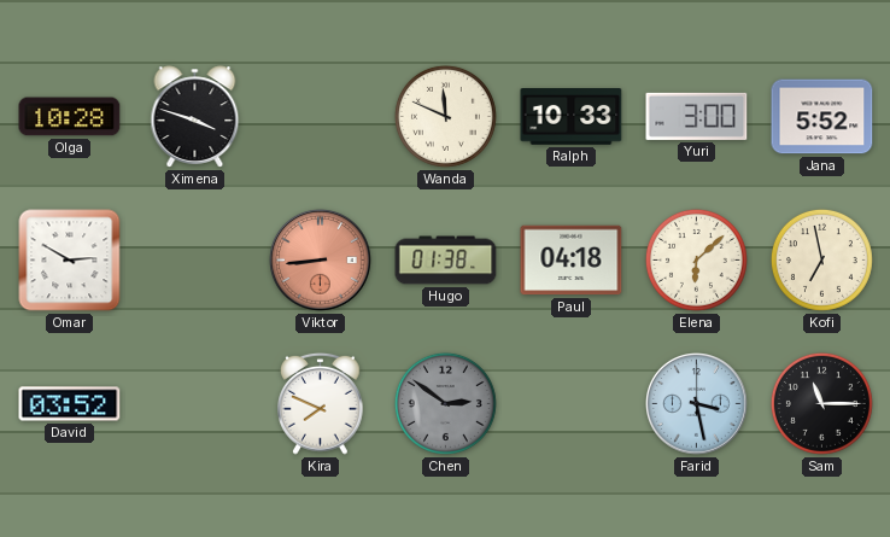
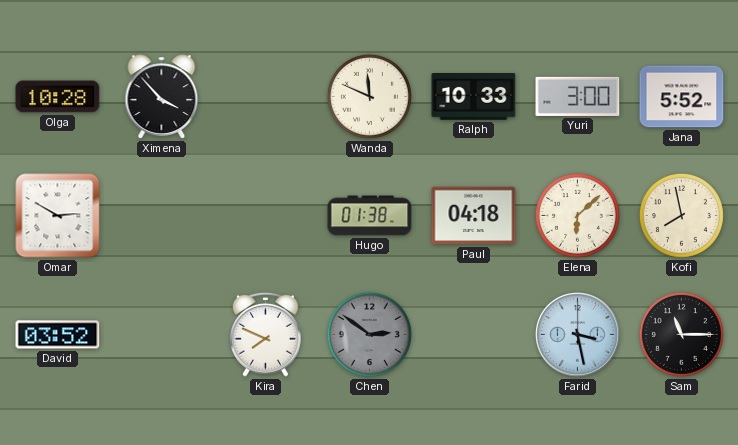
Ximena: 3:48 -> 3:53
Viktor: 8:44 -> none
Kofi: 6:58 -> 7:58
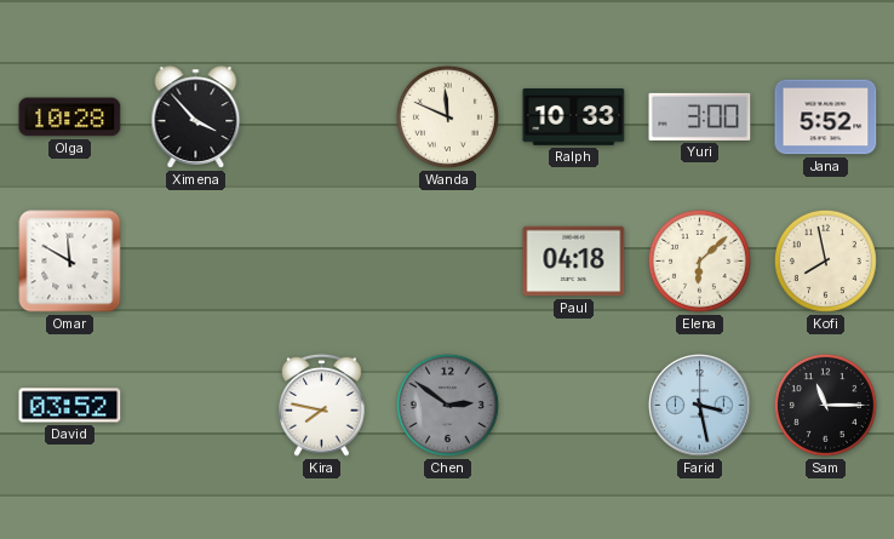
Omar: 2:50 -> 11:50
Hugo: 01:38 -> none
Kira: 7:49 -> 7:47
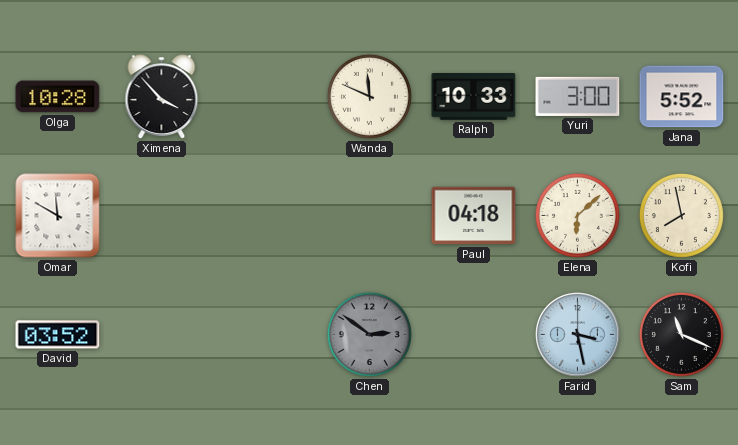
Kira: 7:47 -> none
Sam: 11:15 -> 11:19
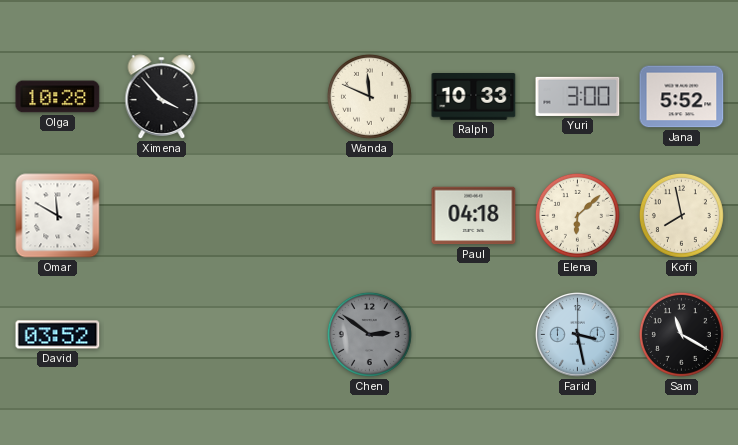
Sam: 11:19 -> 11:20
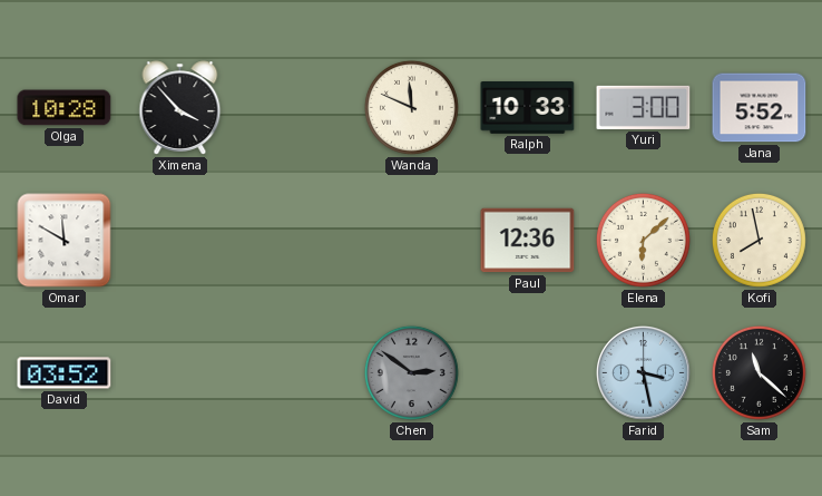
Paul: 04:18 -> 12:36
Sam: 11:20 -> 11:22
